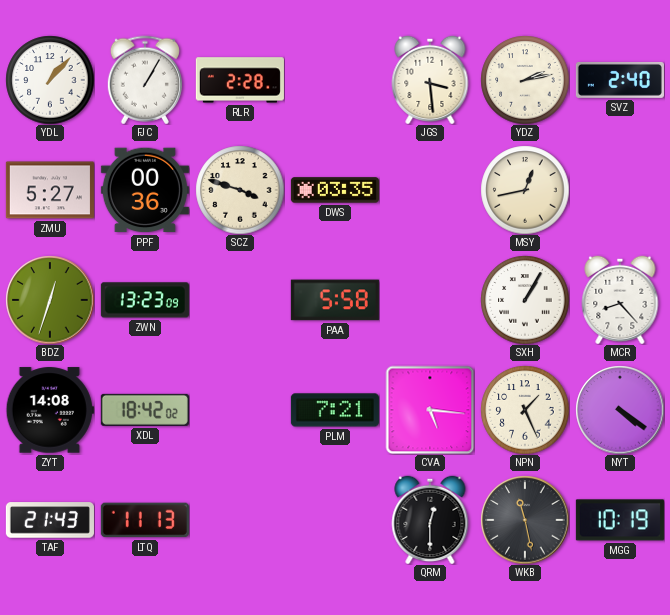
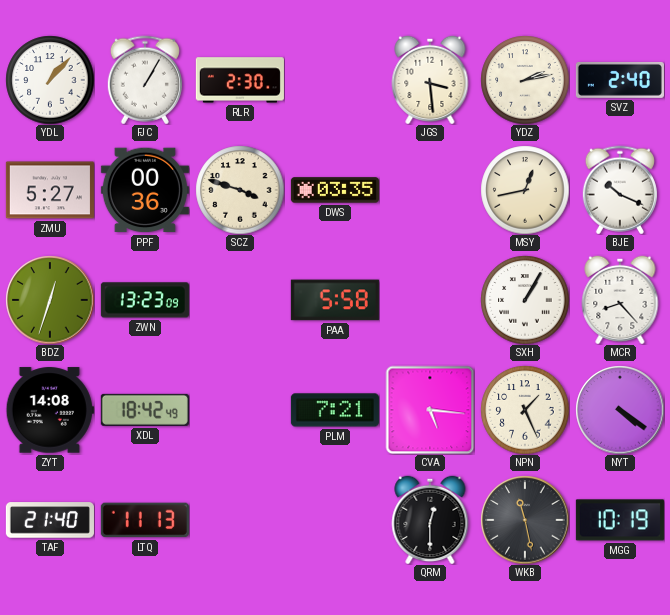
RLR: 2:28 -> 2:30
BJE: none -> 10:19
XDL: 18:42:02 -> 18:42:49
TAF: 21:43 -> 21:40
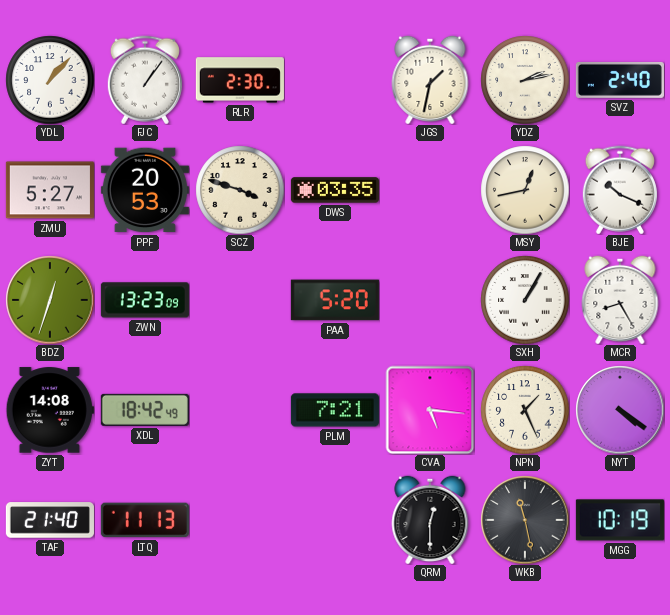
FJC: 1:05 -> 1:06
JGS: 3:29 -> 1:32
PPF: 00:36 -> 20:53
PAA: 5:58 -> 5:20
MCR: 8:23 -> 8:25
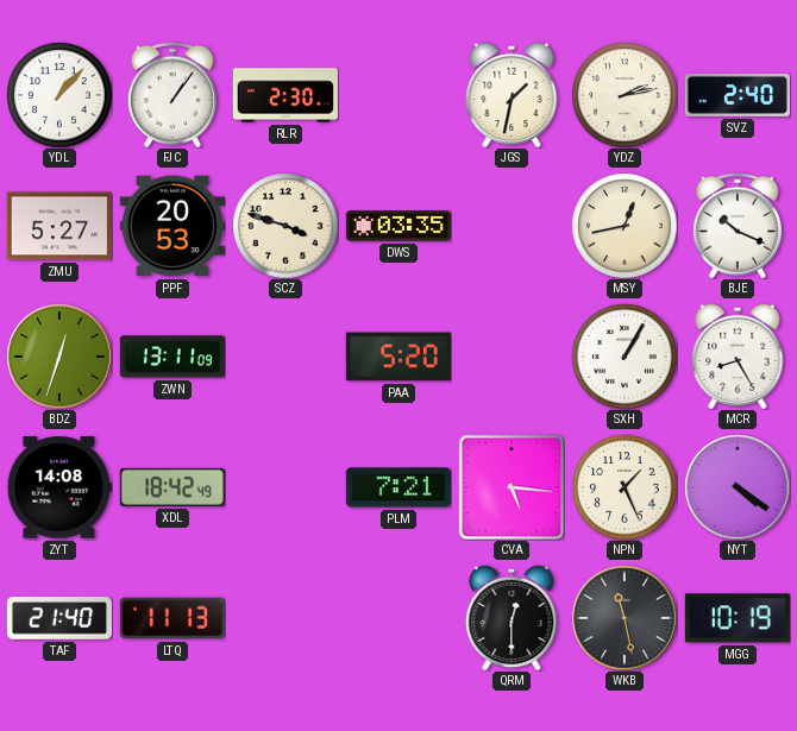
ZWN: 13:23 -> 13:11
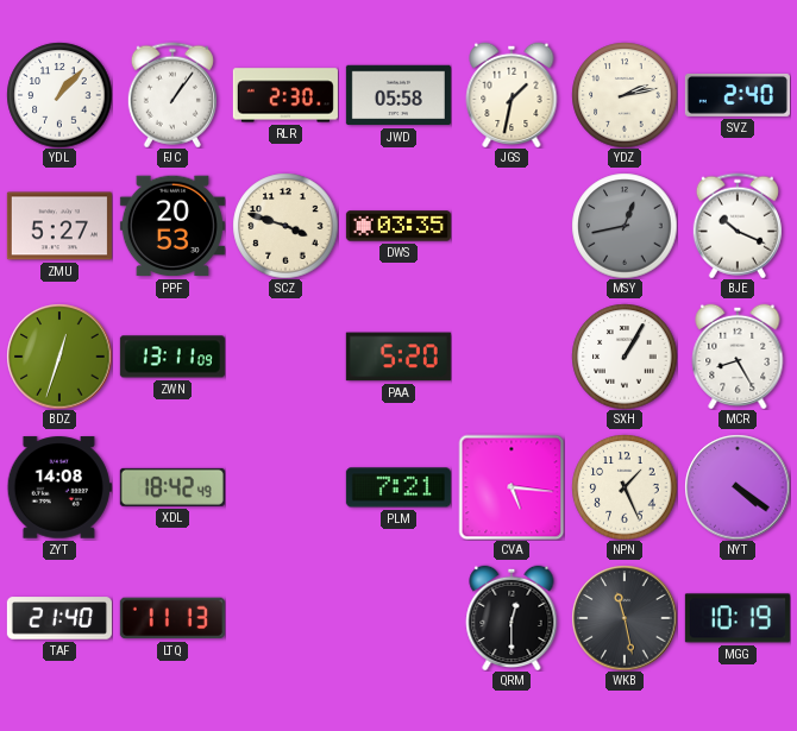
JWD: none -> 05:58
MSY dial: cream -> grey
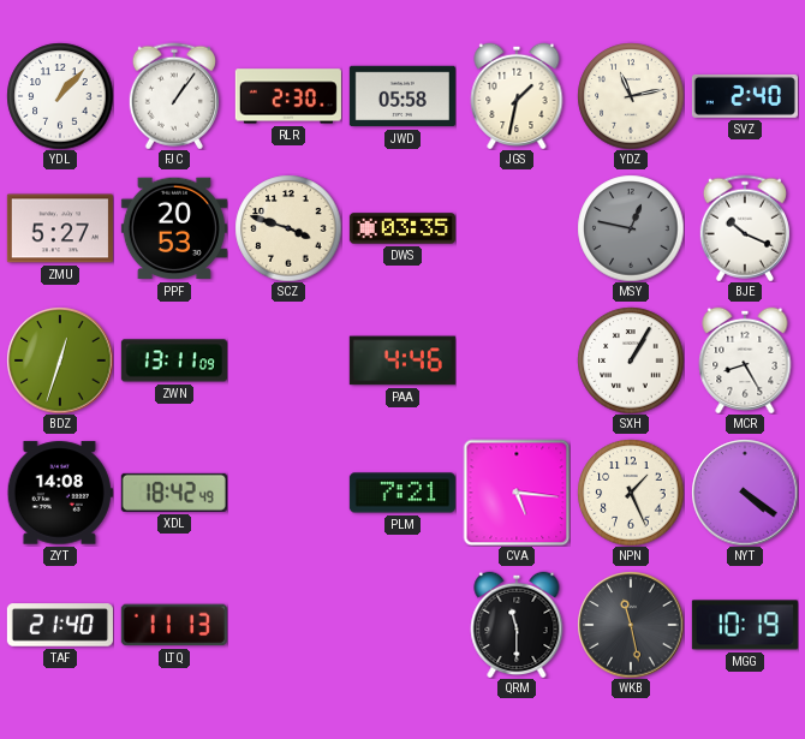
YDZ: 2:13 -> 11:13
MSY: 12:43 -> 12:47
PAA: 5:20 -> 4:46
QRM: 12:30 -> 11:30
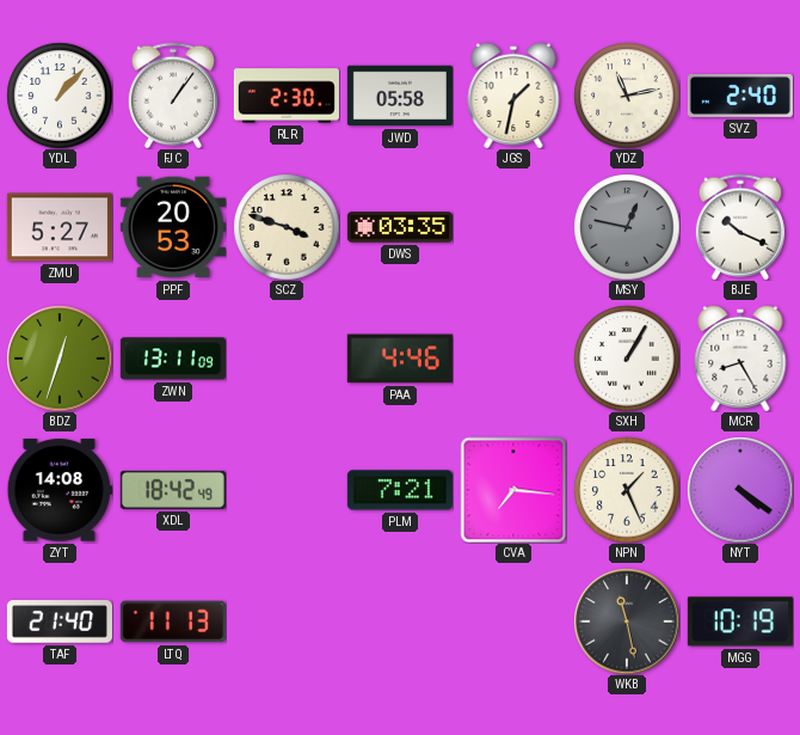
CVA: 5:16 -> 7:16
QRM: 11:30 -> none
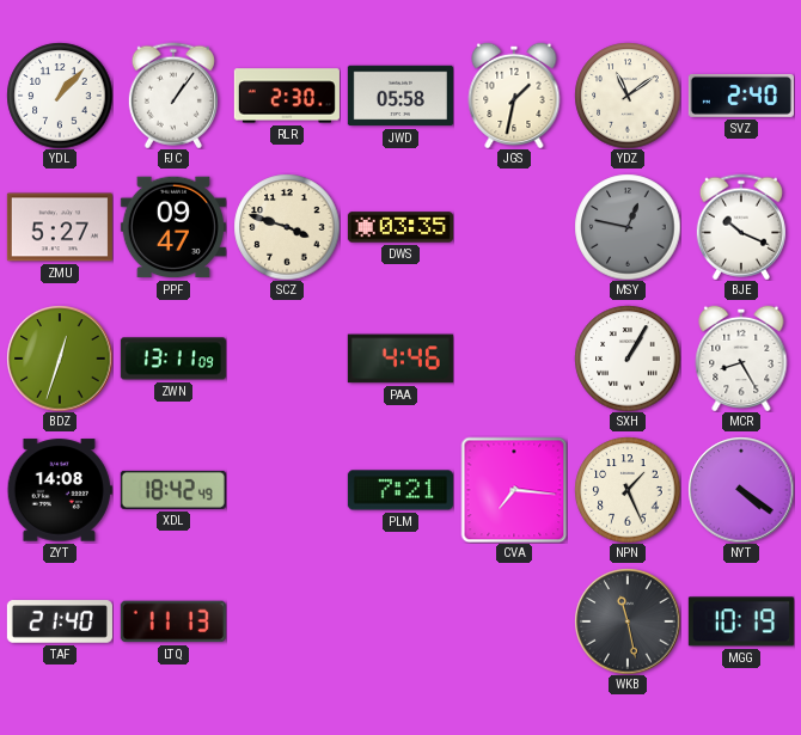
YDZ: 11:13 -> 11:09
PPF: 20:53 -> 09:47
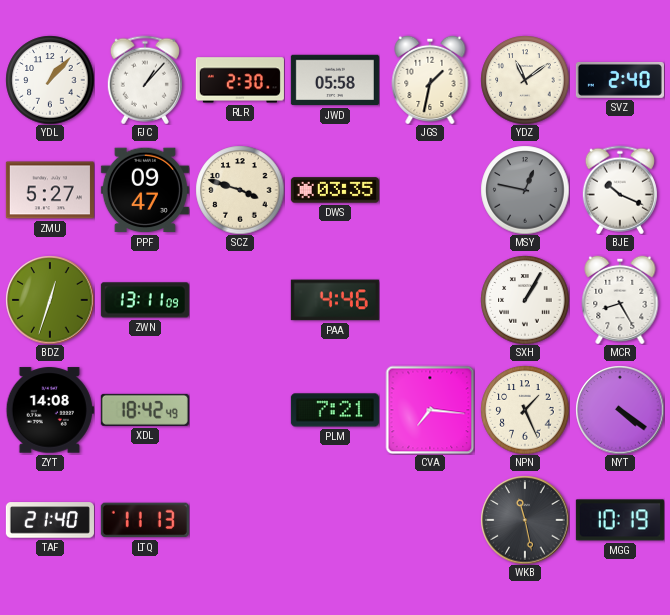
FJC: 1:06 -> 1:07
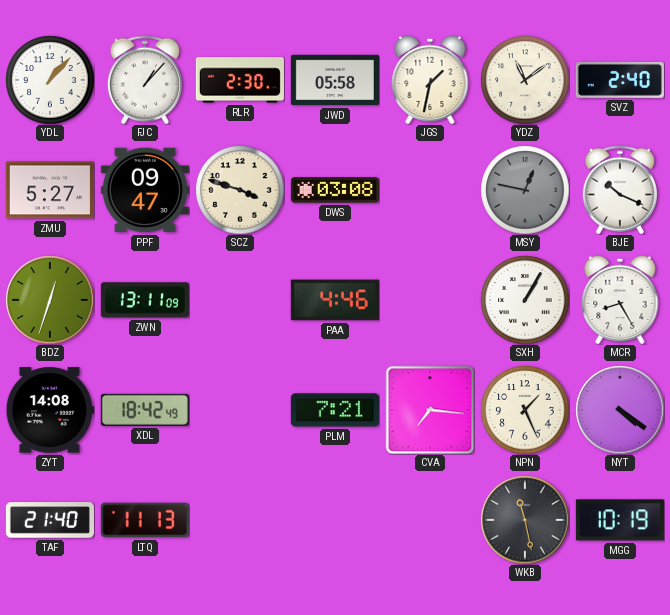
DWS: 03:35 -> 03:08
